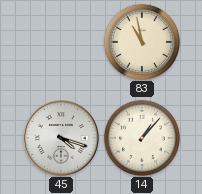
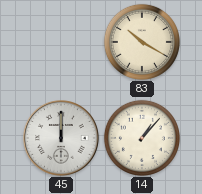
83: 10:58 -> 10:20
45: 4:18 -> 12:00
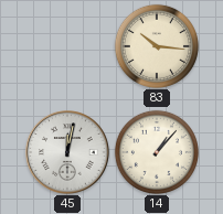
83: 10:20 -> 10:16
45: 12:00 -> 12:02
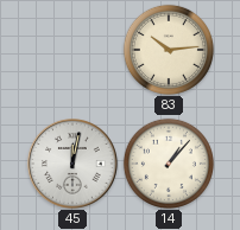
83: 10:16 -> 10:14
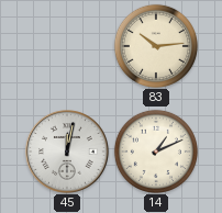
14: 1:07 -> 1:11
